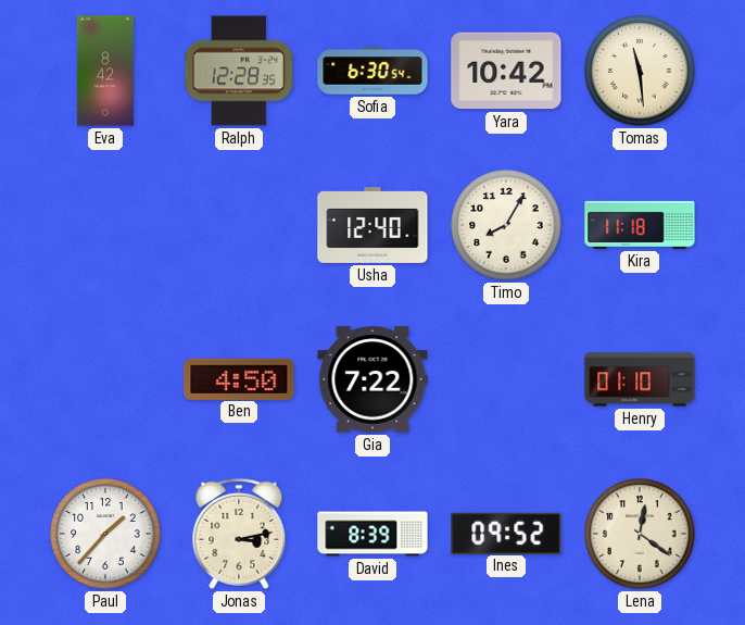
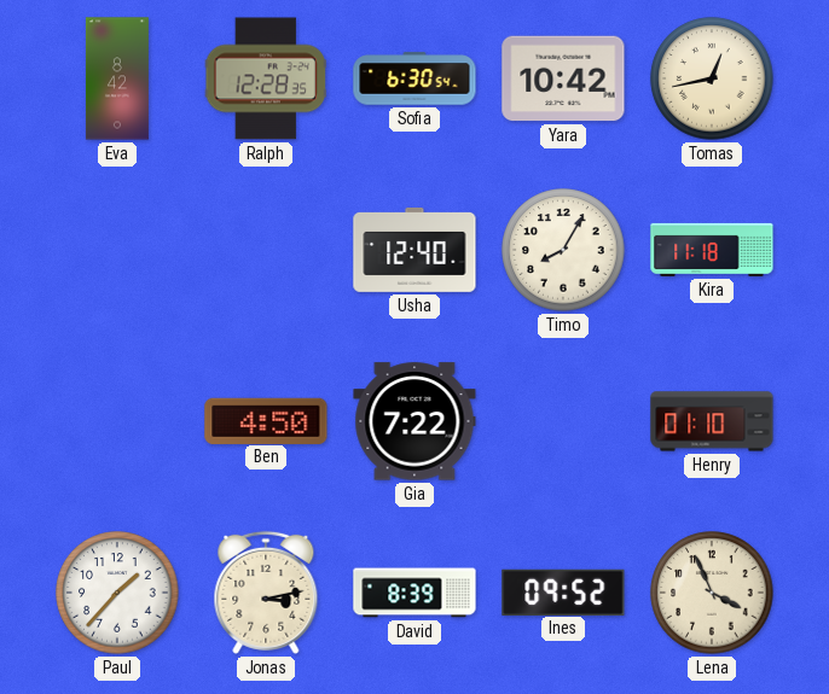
Tomas: 11:29 -> 12:43
Lena: 12:21 -> 3:56
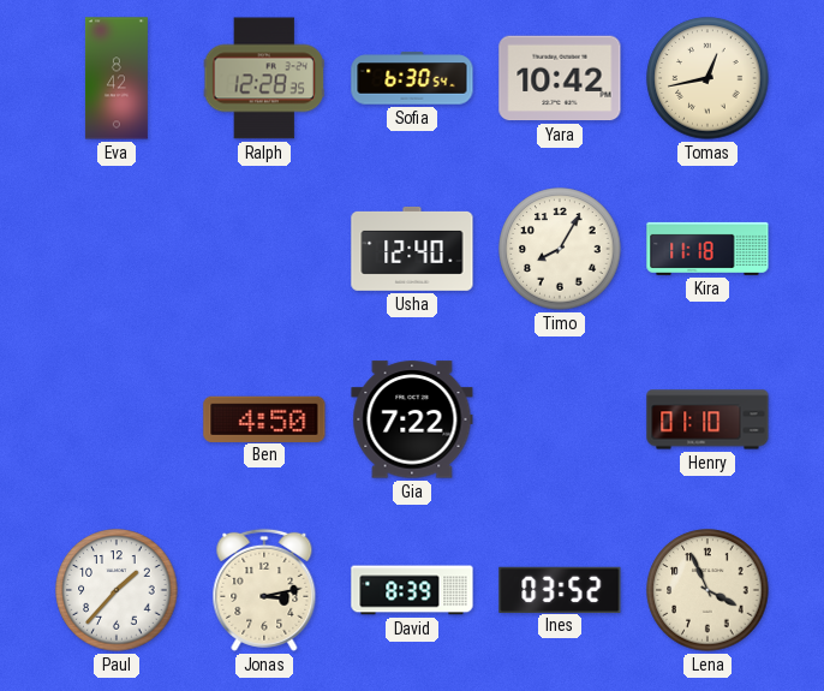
Ines: 09:52 -> 03:52
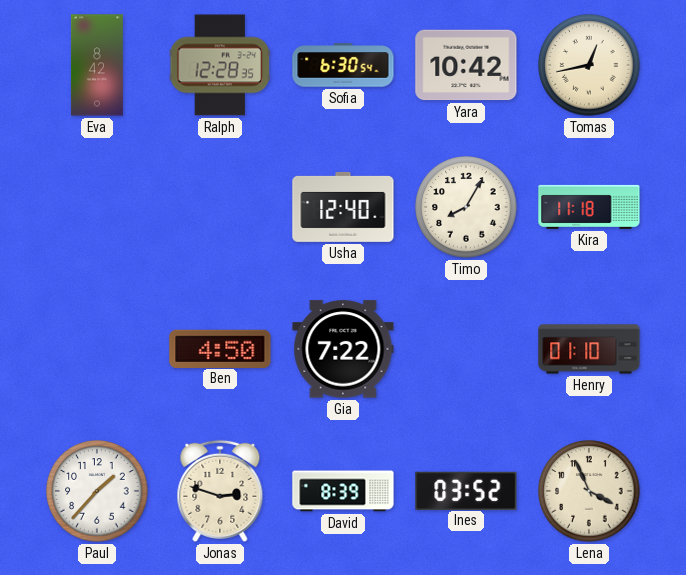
Jonas: 3:13 -> 2:48
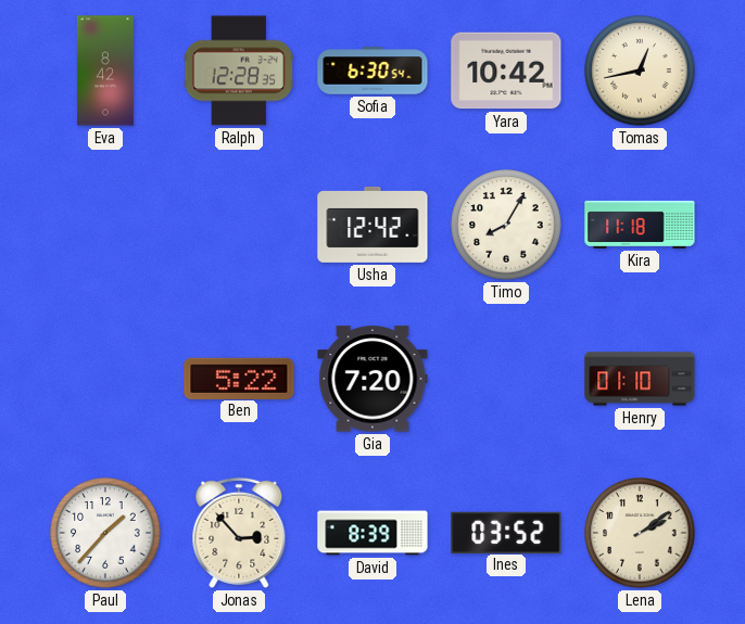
Usha: 12:40 -> 12:42
Ben: 4:50 -> 5:22
Gia: 7:22 -> 7:20
Jonas: 2:48 -> 2:53
Lena: 3:56 -> 2:09
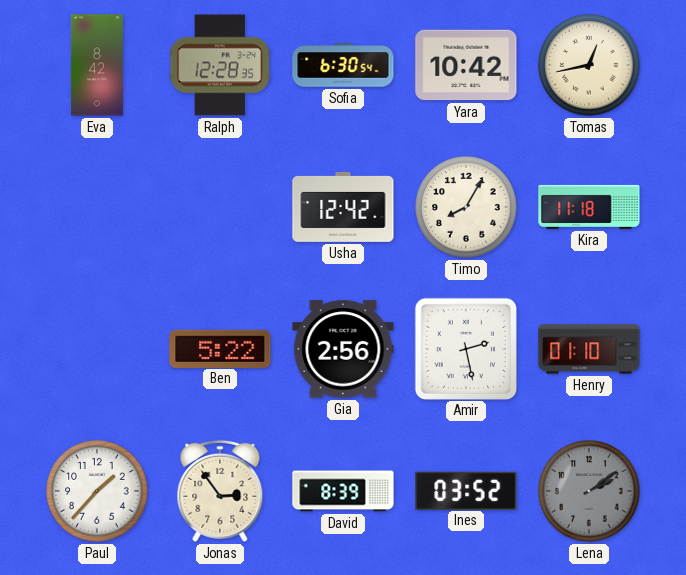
Gia: 7:20 -> 2:56
Amir: none -> 2:28
Jonas: 2:53 -> 2:54
Lena dial: cream -> grey
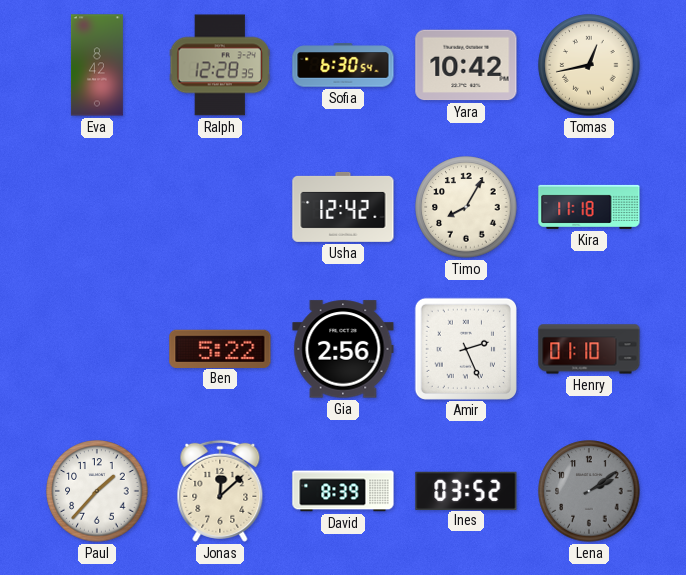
Amir: 2:28 -> 2:26
Jonas: 2:54 -> 12:08
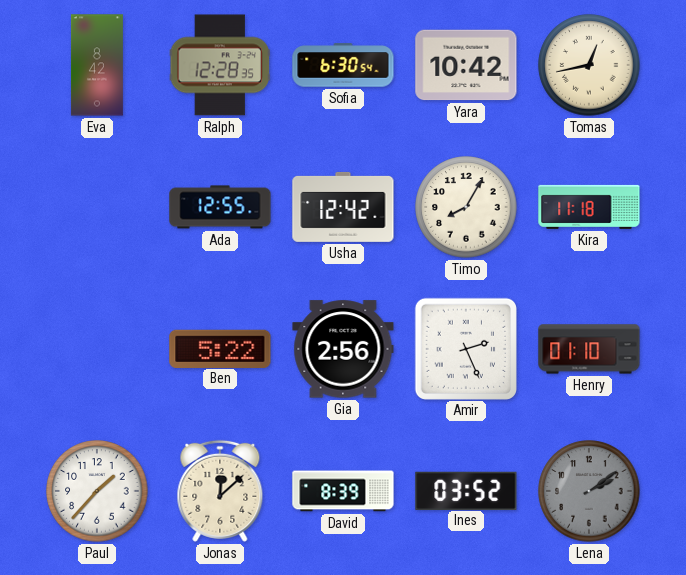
Ada: none -> 12:55
